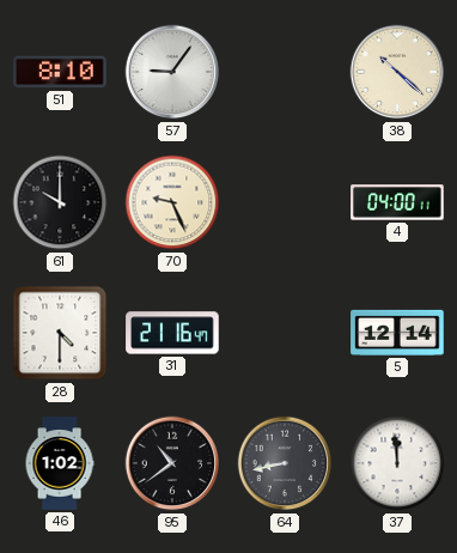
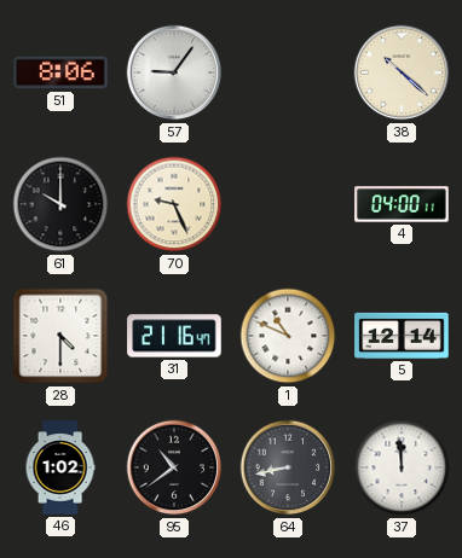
51: 8:10 -> 8:06
1: none -> 10:49
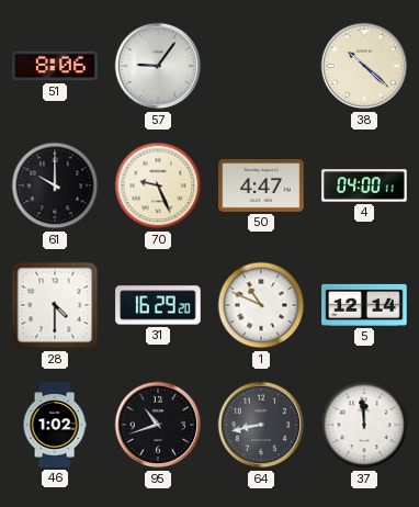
50: none -> 4:47
31: 21:16 -> 16:29
95: 10:39 -> 10:42
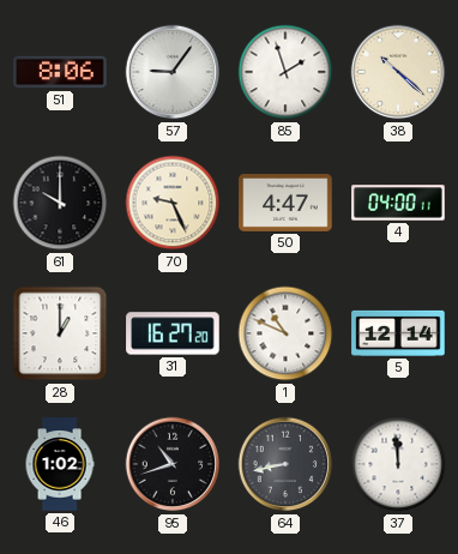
85: none -> 1:57
28: 4:30 -> 1:00
31: 16:29 -> 16:27
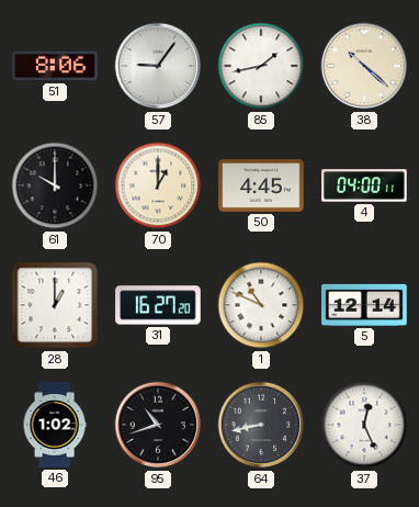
85: 1:57 -> 1:43
70: 9:26 -> 1:00
50: 4:47 -> 4:45
37: 11:59 -> 12:26
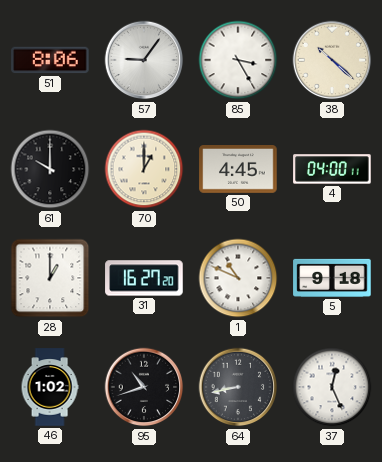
85: 1:43 -> 3:25
5: 12:14 -> 9:18
